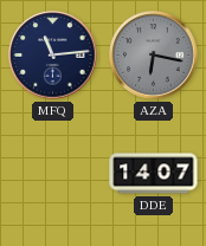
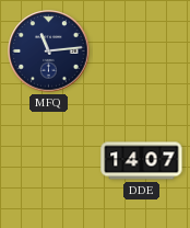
AZA: 6:17 -> none
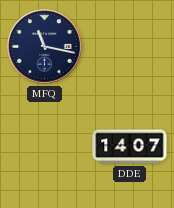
MFQ: 11:14 -> 11:17
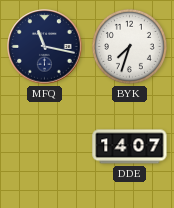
BYK: none -> 7:33
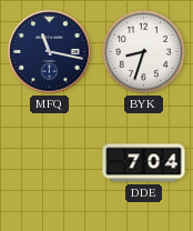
BYK: 7:33 -> 8:33
DDE: 14:07 -> 7:04
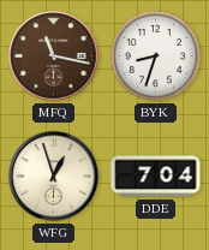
MFQ dial: navy -> brown
WFG: none -> 12:57
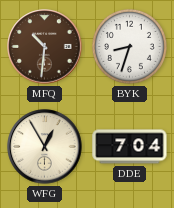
MFQ: 11:17 -> 10:31
WFG: 12:57 -> 12:55
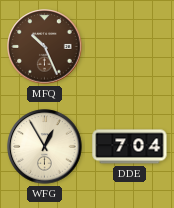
MFQ: 10:31 -> 10:26
BYK: 8:33 -> none
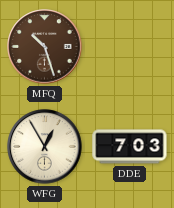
MFQ: 10:26 -> 10:27
DDE: 7:04 -> 7:03
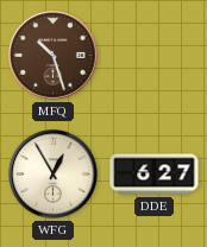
DDE: 7:03 -> 6:27
